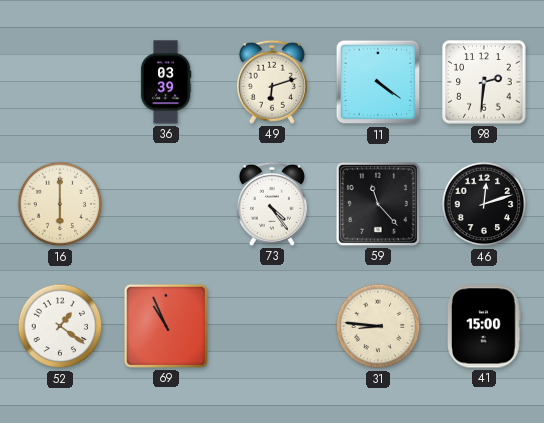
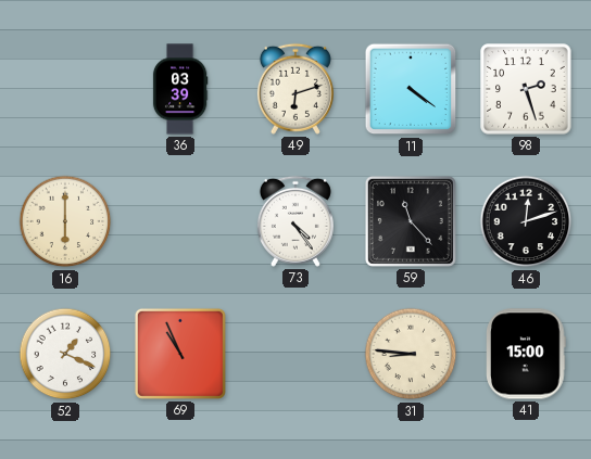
98: 2:31 -> 2:27
52: 1:21 -> 1:19
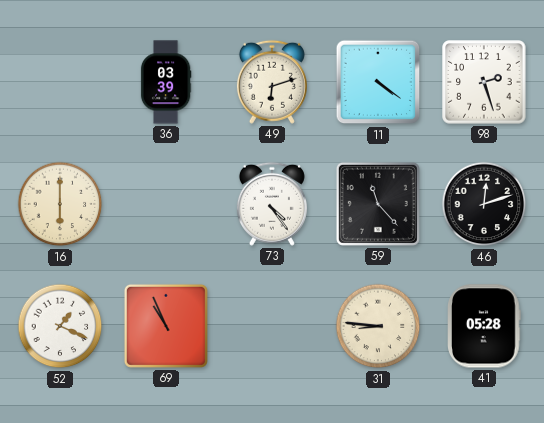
41: 15:00 -> 05:28
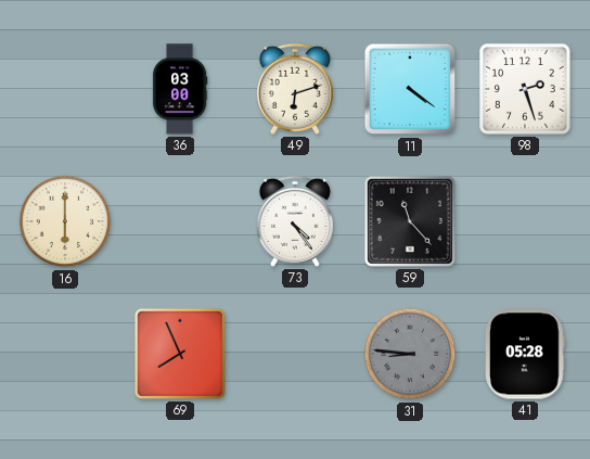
36: 03:39 -> 03:00
46: 12:12 -> none
52: 1:19 -> none
69: 10:56 -> 7:56
31 dial: cream -> grey
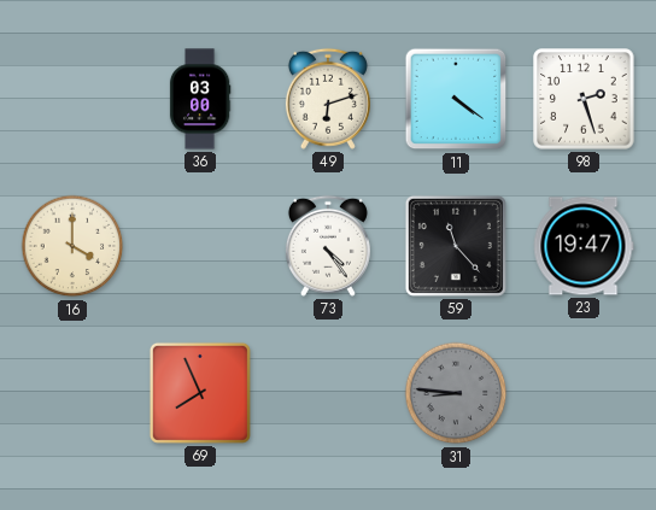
16: 6:00 -> 4:00
23: none -> 19:47
41: 05:28 -> none
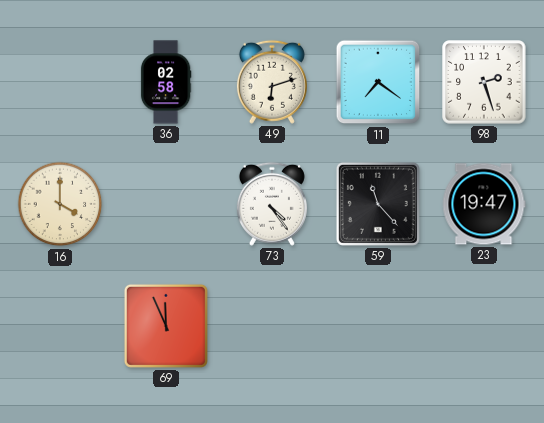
36: 03:00 -> 02:58
11: 4:21 -> 7:21
69: 7:56 -> 11:56
31: 8:46 -> none
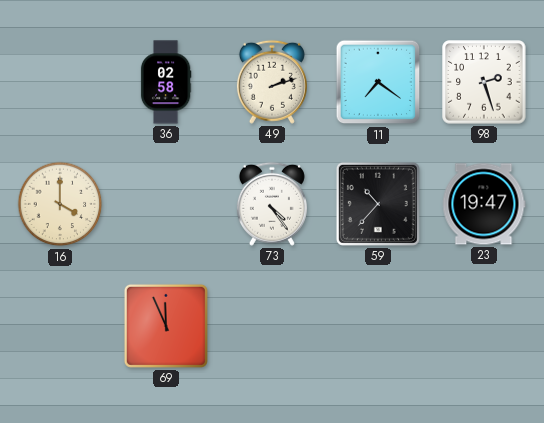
49: 6:12 -> 2:12
59: 11:23 -> 10:37
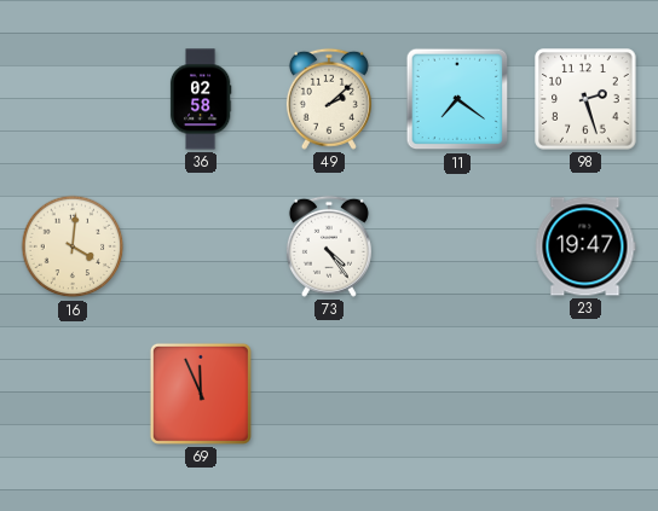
49: 2:12 -> 2:08
16: 4:00 -> 4:01
59: 10:37 -> none
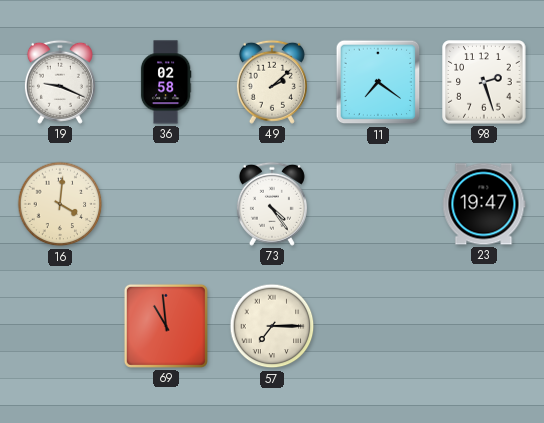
19: none -> 9:19
69: 11:56 -> 10:59
57: none -> 7:15
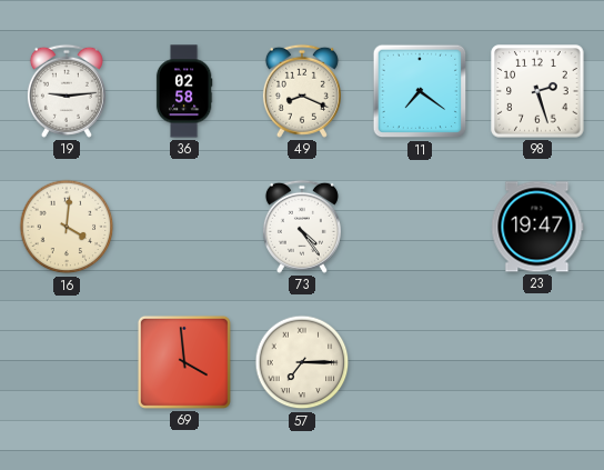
19: 9:19 -> 9:14
49: 2:08 -> 8:19
69: 10:59 -> 3:59
